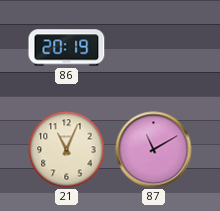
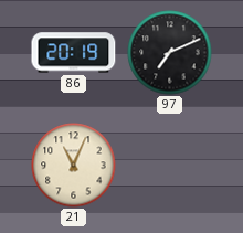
97: none -> 7:11
87: 11:10 -> none
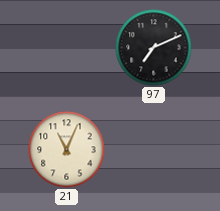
86: 20:19 -> none
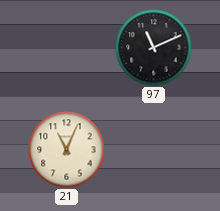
97: 7:11 -> 11:11
